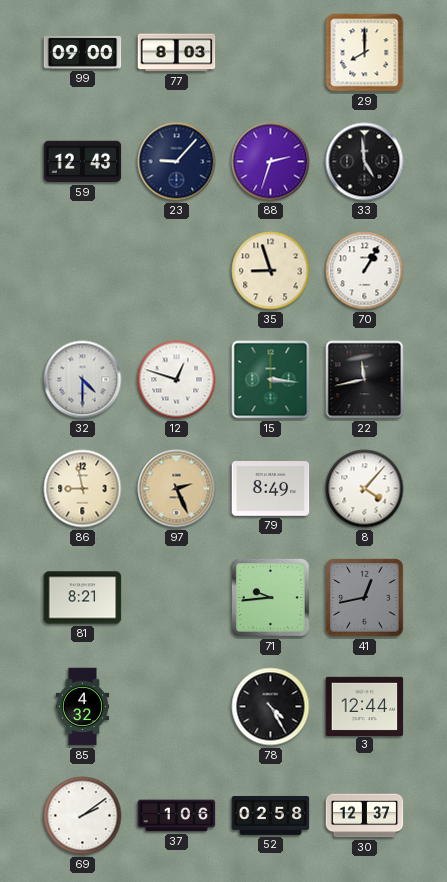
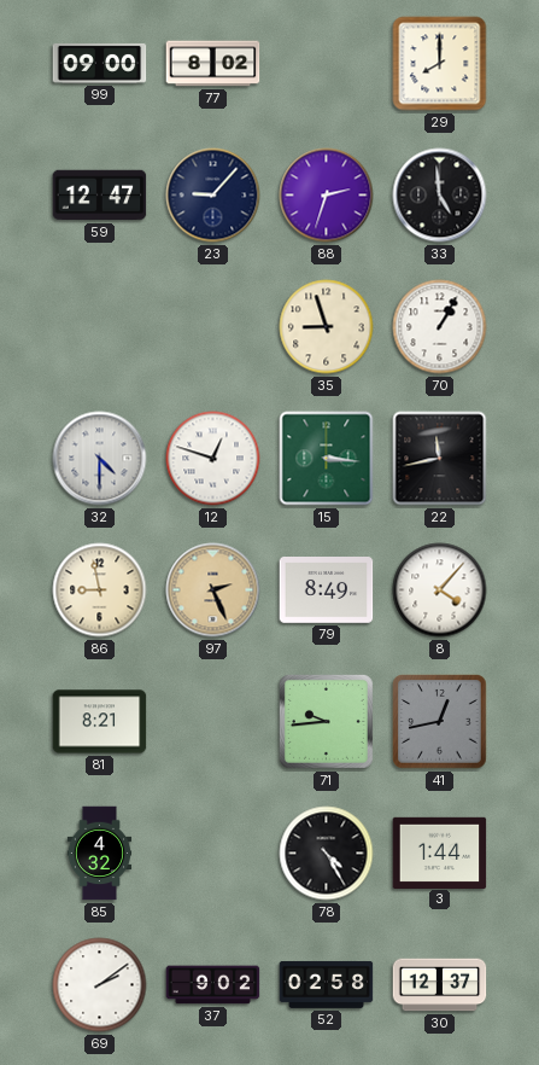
77: 8:03 -> 8:02
59: 12:43 -> 12:47
3: 12:44 -> 1:44
37: 1:06 -> 9:02
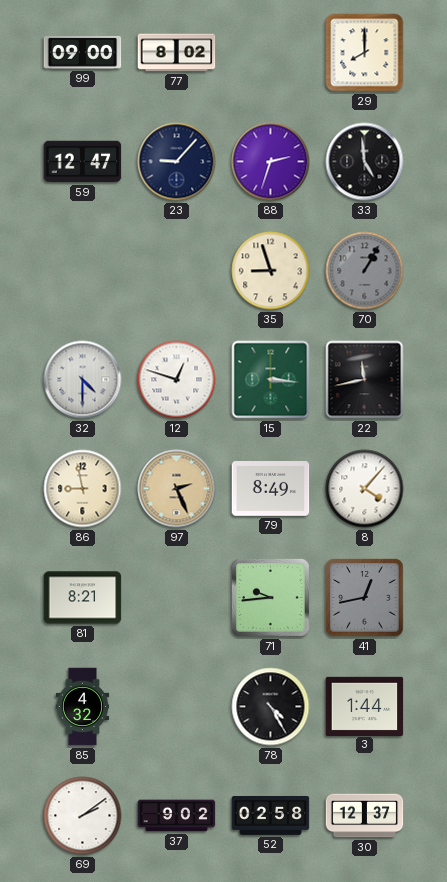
70 dial: white -> grey
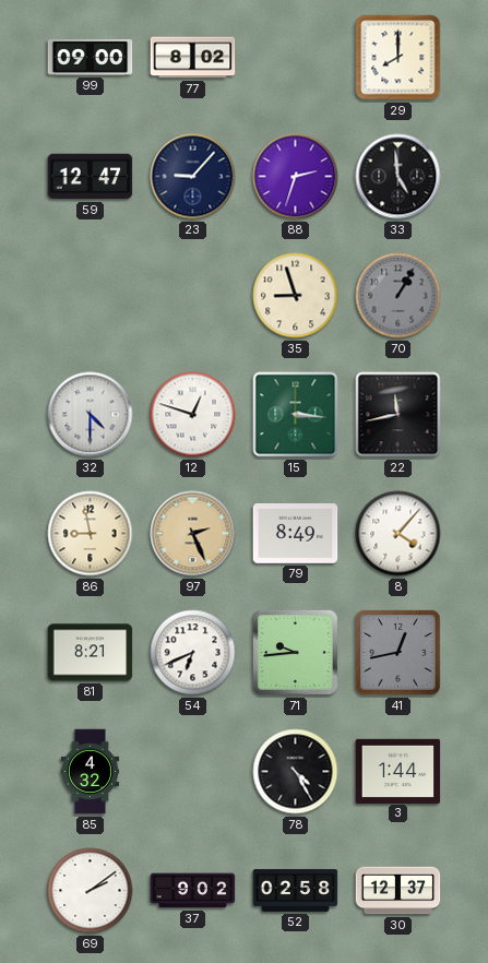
54: none -> 6:41
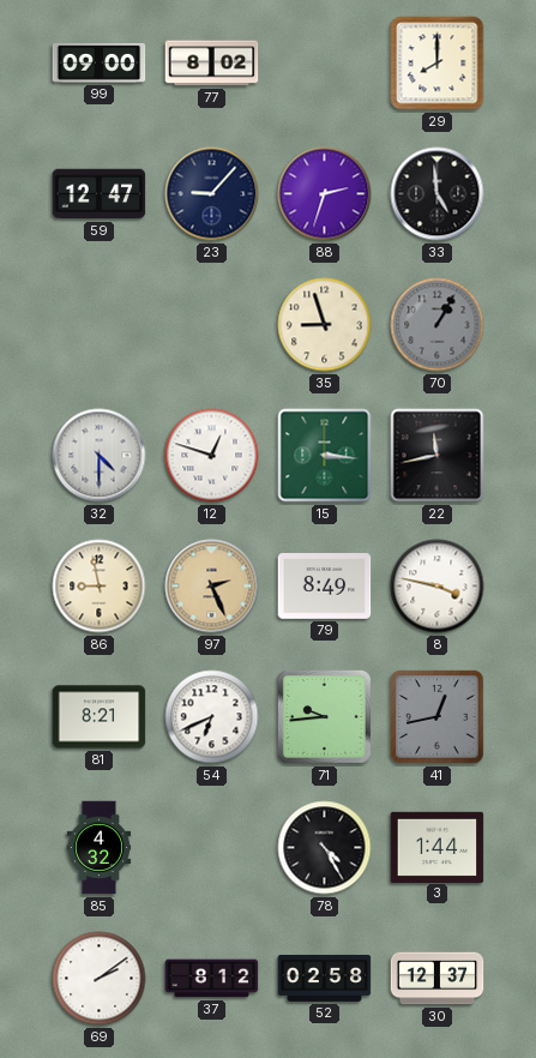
8: 4:07 -> 3:47
37: 9:02 -> 8:12
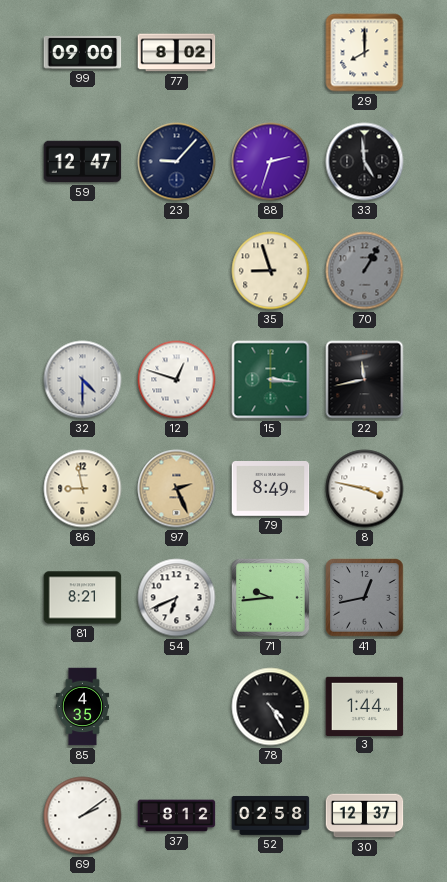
85: 4:32 -> 4:35
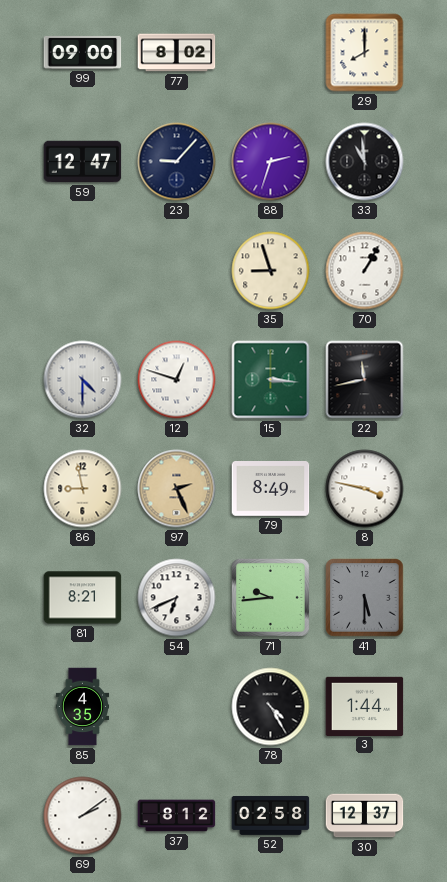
33: 4:59 -> 10:59
70 dial: grey -> white
41: 12:43 -> 5:30
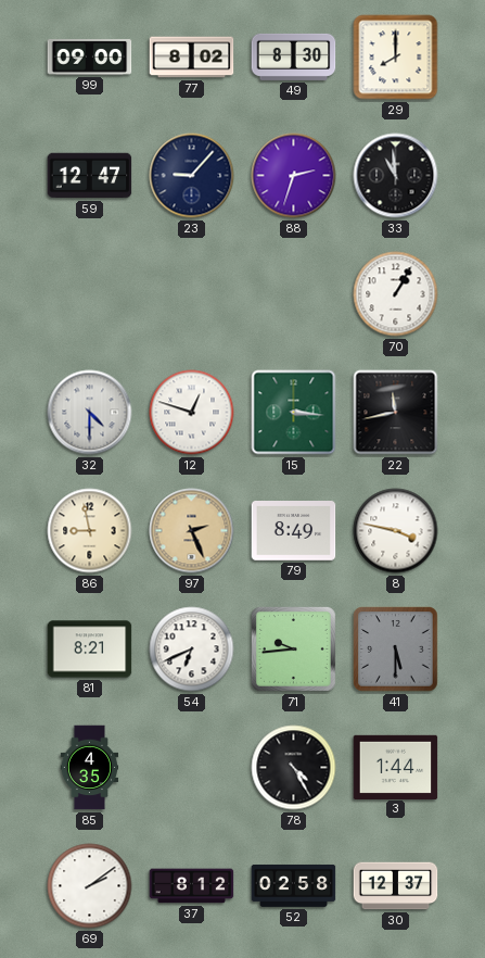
49: none -> 8:30
35: 8:57 -> none
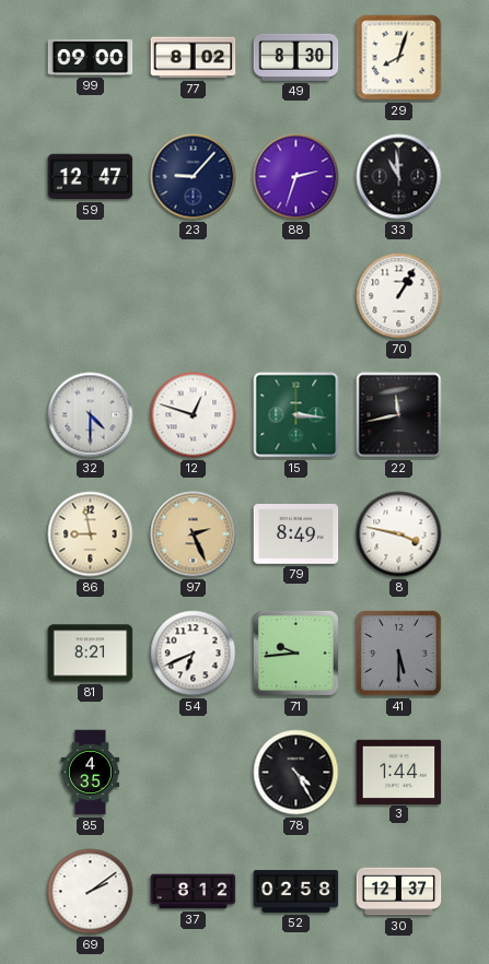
29: 8:00 -> 8:03
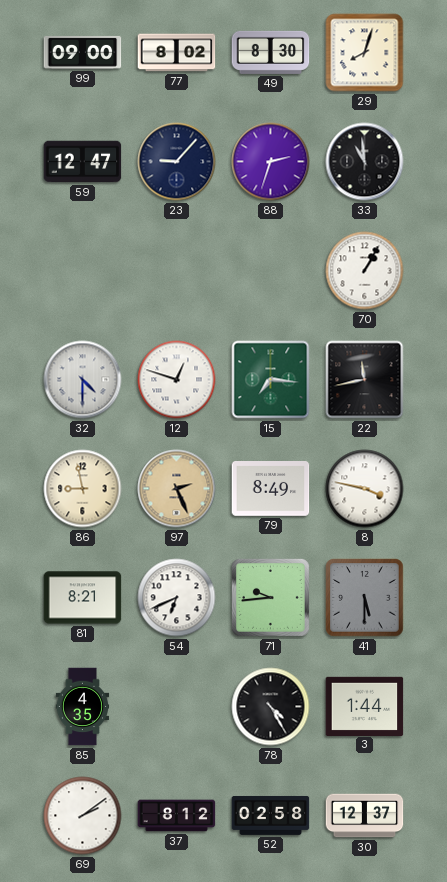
15: 3:16 -> 7:16
